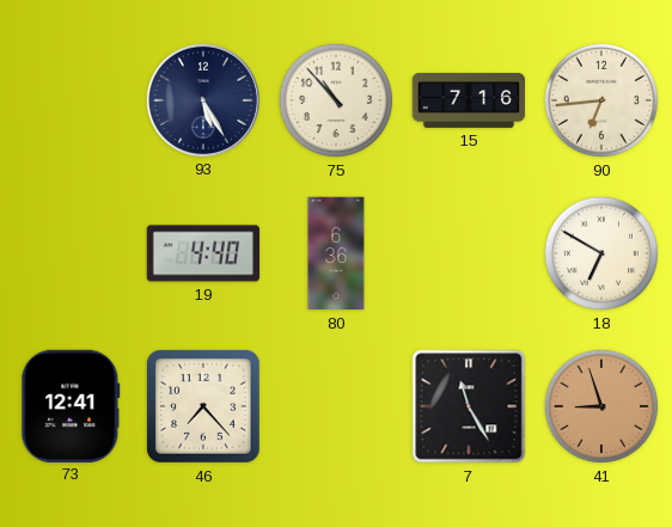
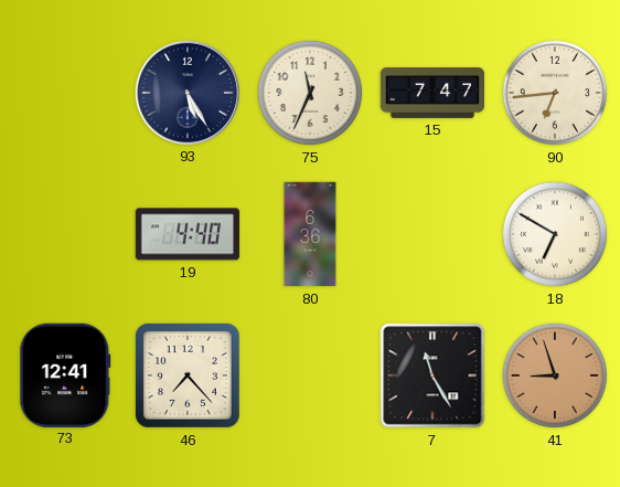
75: 10:53 -> 11:34
15: 7:16 -> 7:47
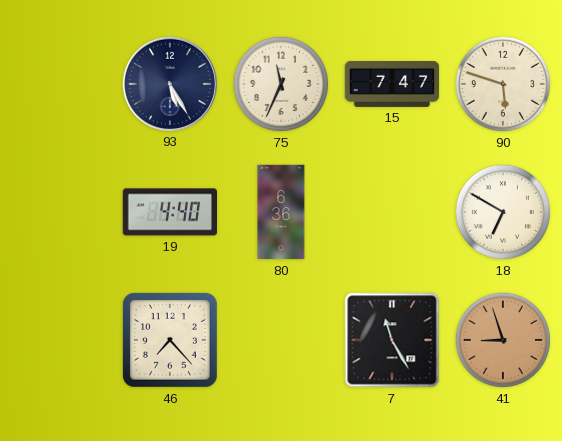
90: 6:44 -> 5:48
73: 12:41 -> none
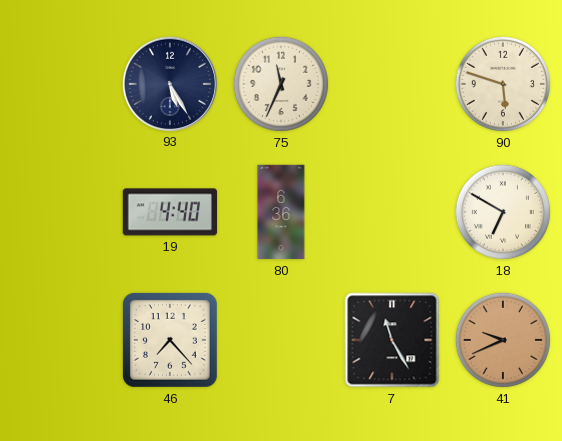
15: 7:47 -> none
41: 8:57 -> 9:41
